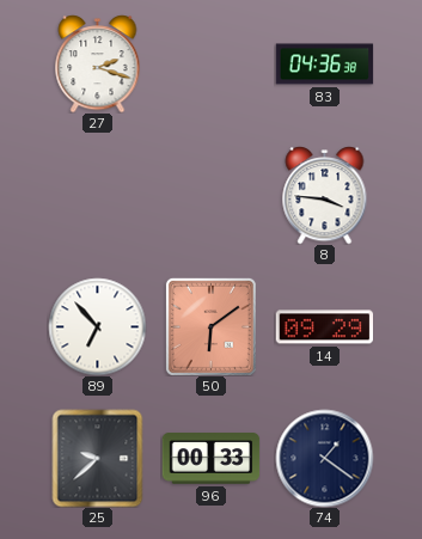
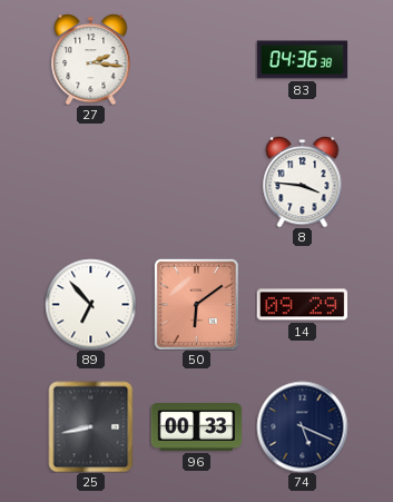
27: 2:18 -> 2:16
25: 9:38 -> 8:43
74: 1:21 -> 5:19
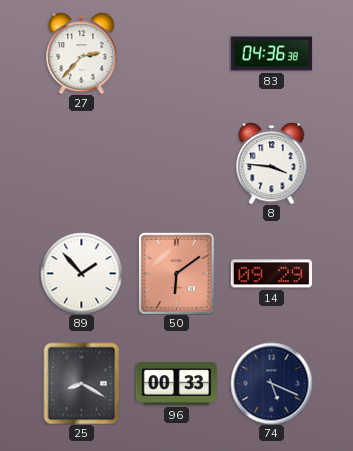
27: 2:16 -> 2:37
89: 6:53 -> 1:53
25: 8:43 -> 8:20
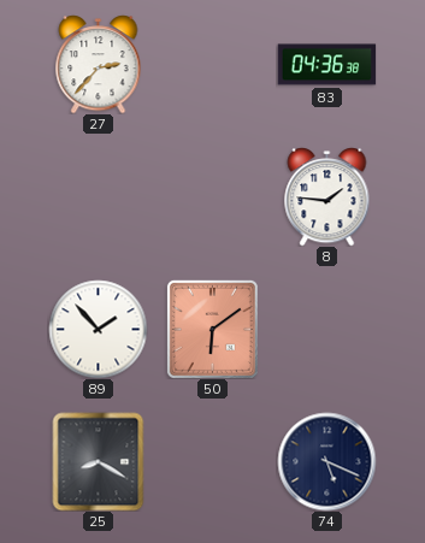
8: 3:46 -> 1:46
14: 09:29 -> none
96: 00:33 -> none
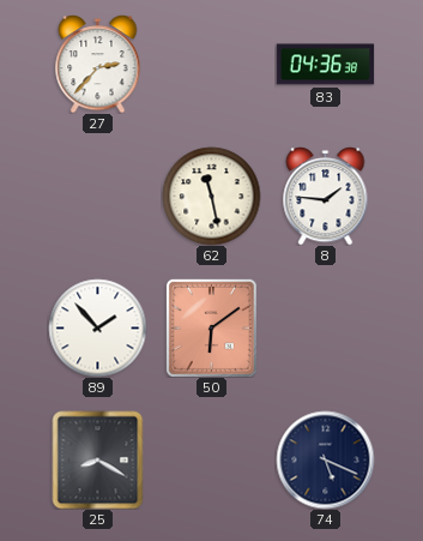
62: none -> 11:28
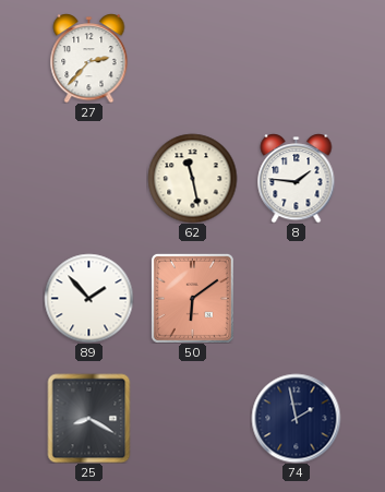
83: 04:36 -> none
74: 5:19 -> 1:58
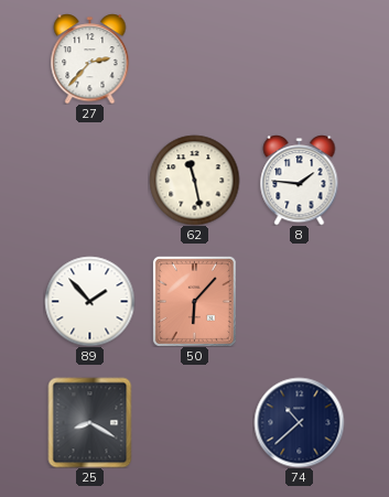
50: 6:09 -> 6:07
74: 1:58 -> 10:38
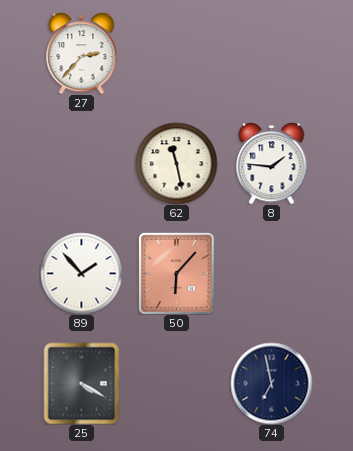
25: 8:20 -> 4:20
74: 10:38 -> 6:58
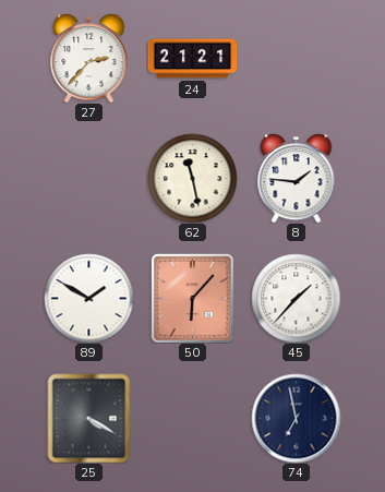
24: none -> 21:21
89: 1:53 -> 1:50
45: none -> 1:37
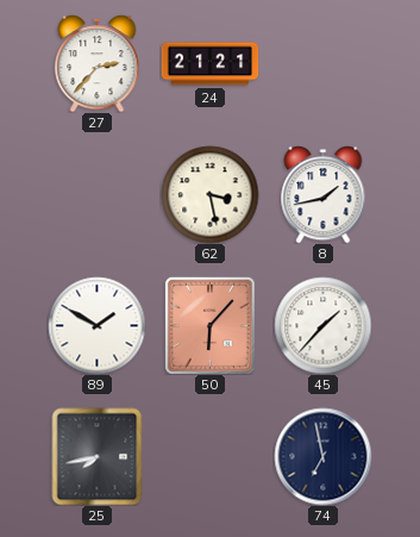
62: 11:28 -> 3:28
8: 1:46 -> 1:43
25: 4:20 -> 7:43
